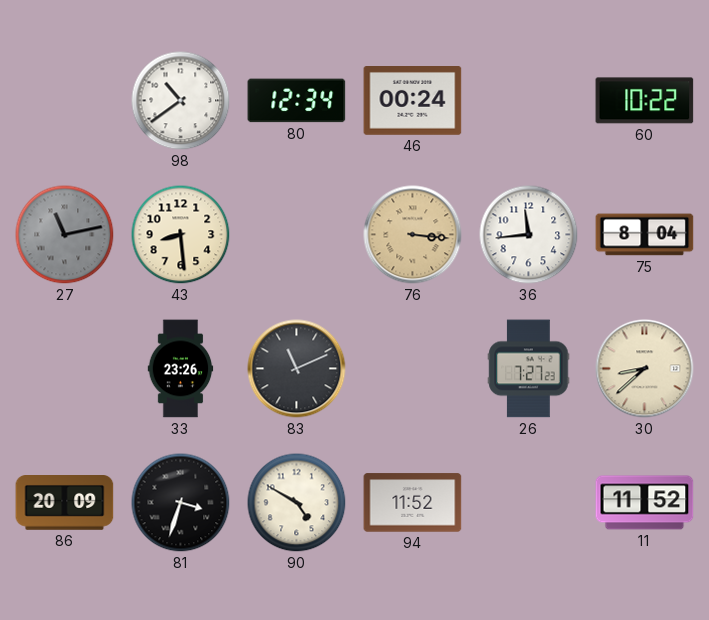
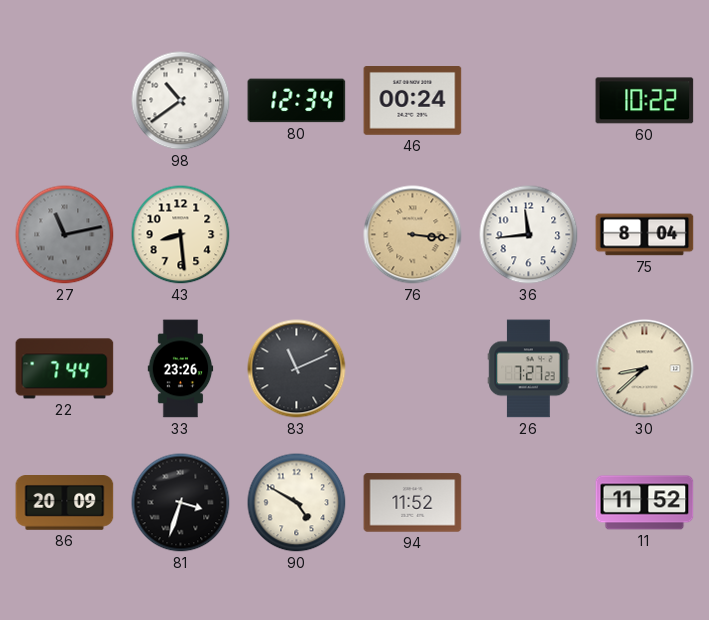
22: none -> 7:44
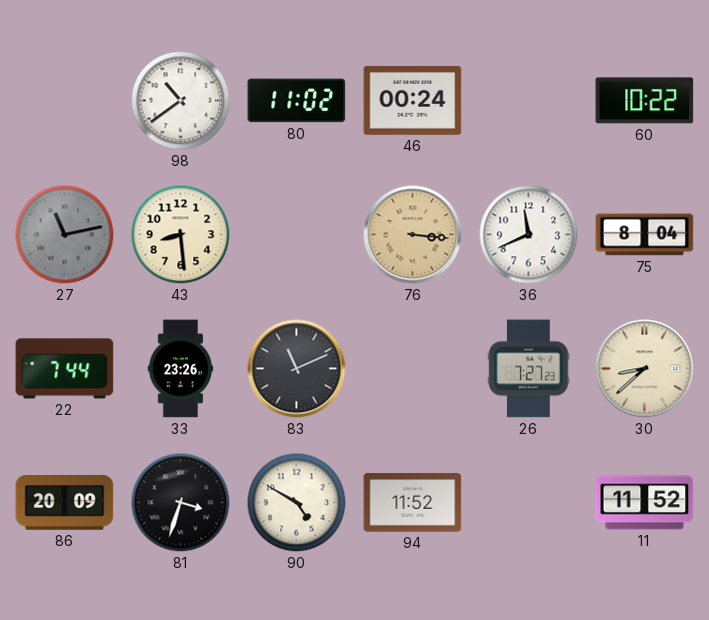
80: 12:34 -> 11:02
36: 11:44 -> 11:41
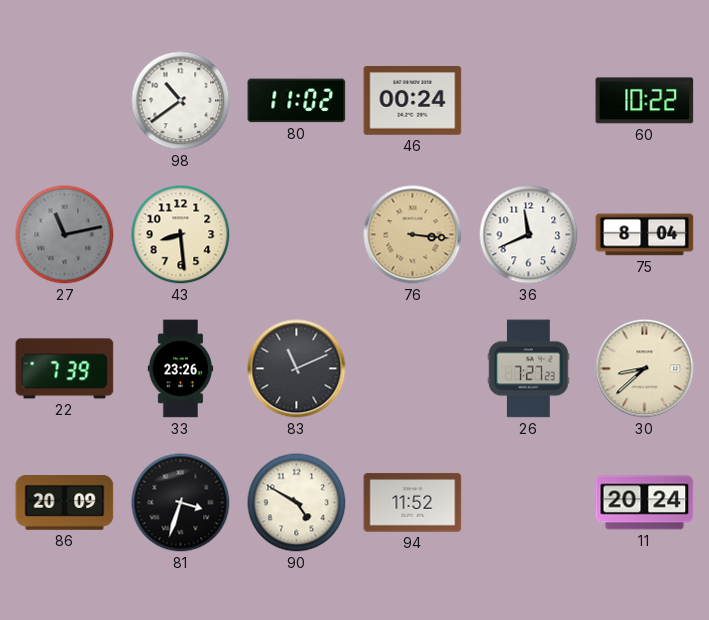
22: 7:44 -> 7:39
11: 11:52 -> 20:24
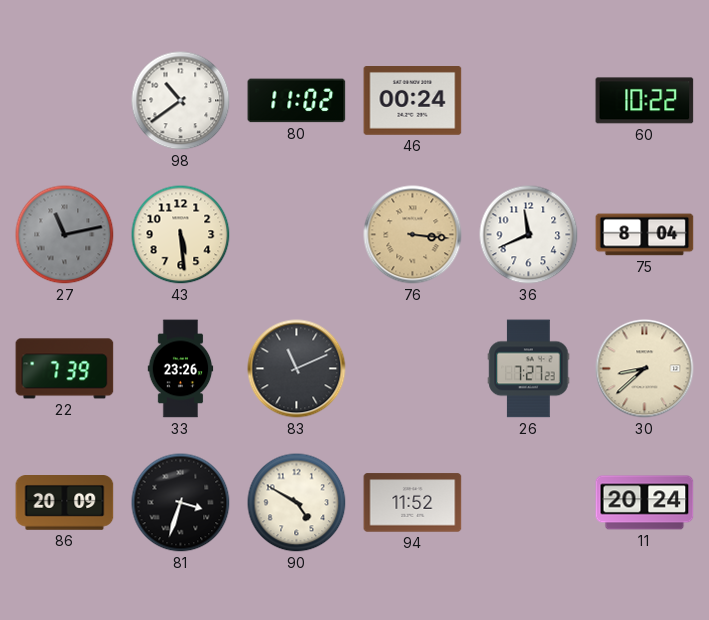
43: 8:29 -> 5:29
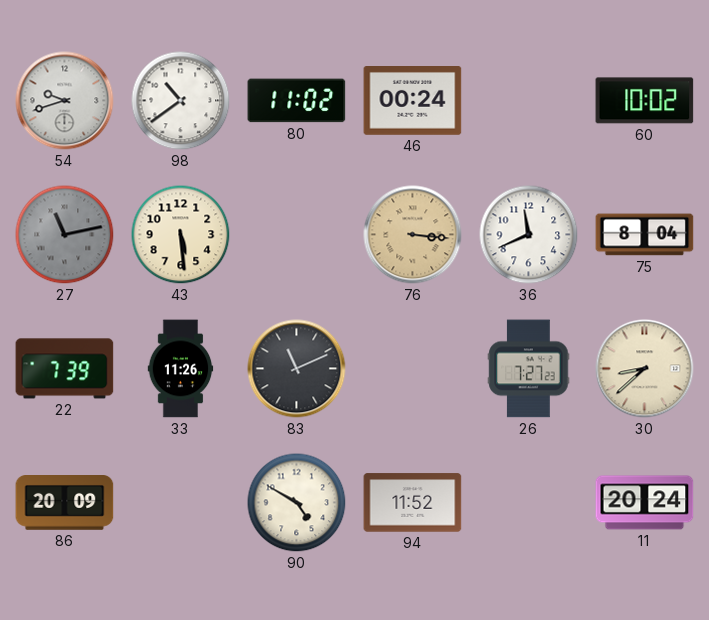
54: none -> 9:42
60: 10:22 -> 10:02
33: 23:26 -> 11:26
81: 3:33 -> none
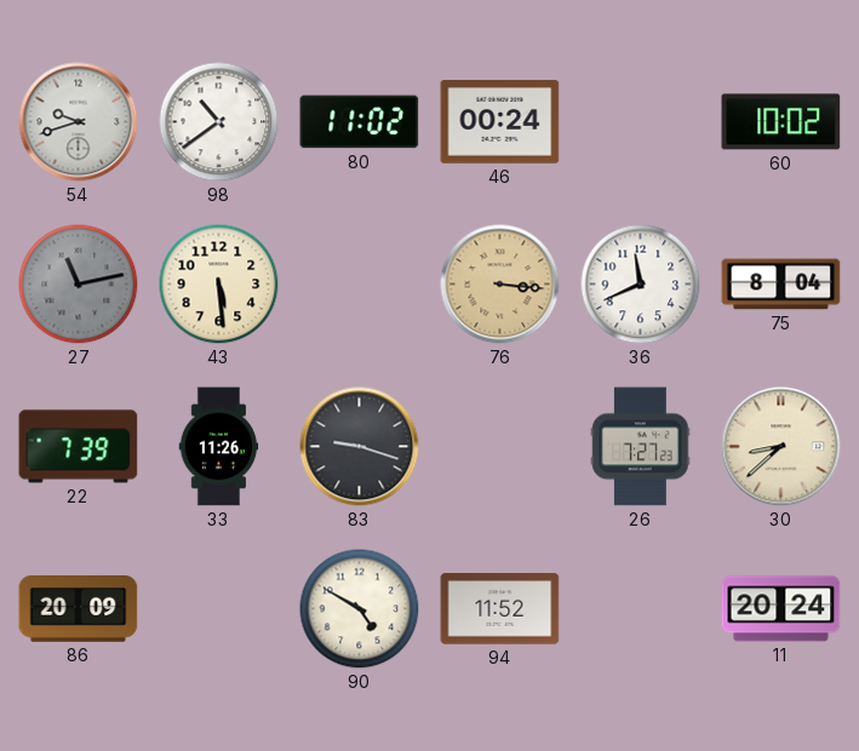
83: 11:11 -> 9:18
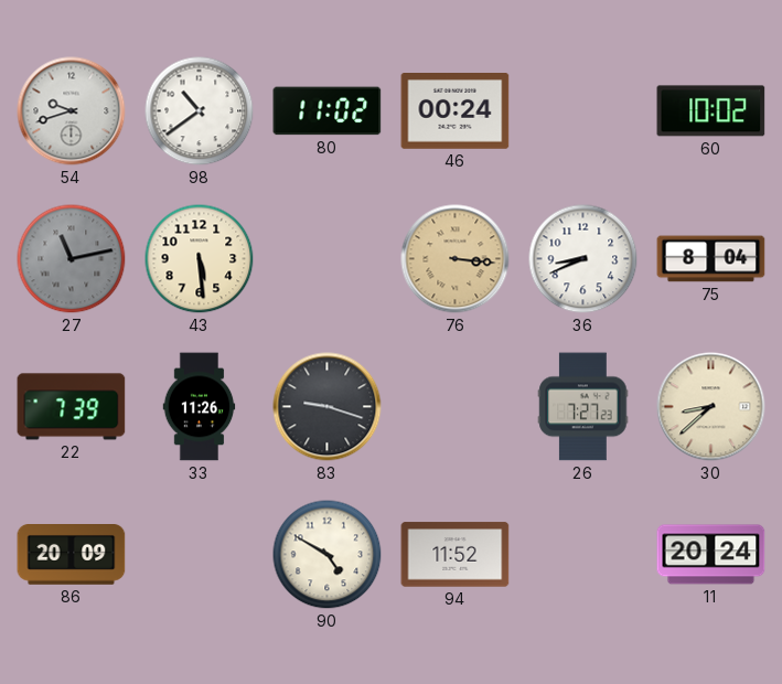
36: 11:41 -> 8:41
